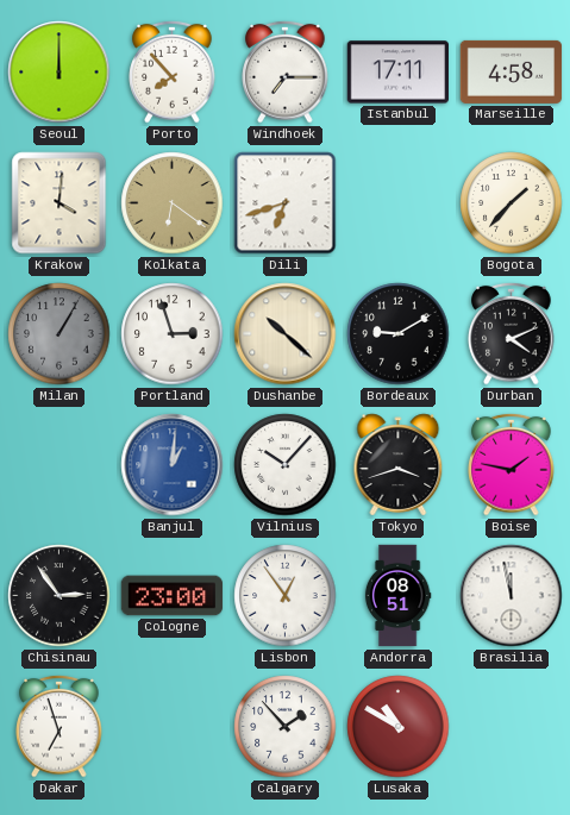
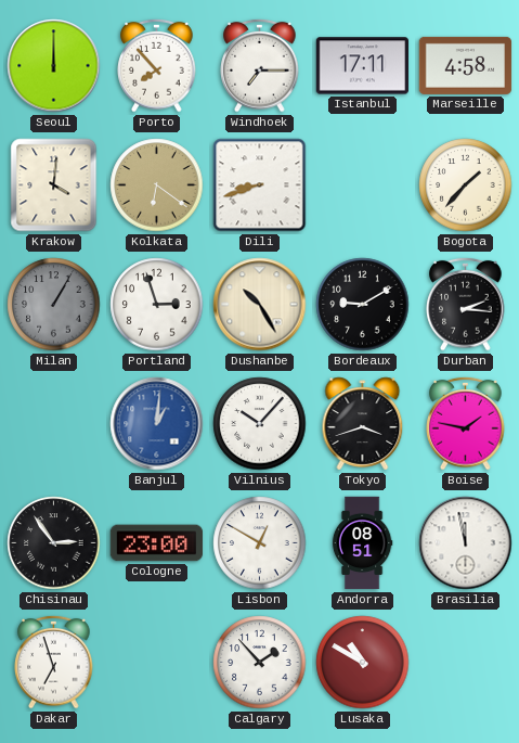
Dili: 6:42 -> 8:42
Dushanbe: 10:22 -> 10:25
Durban: 4:11 -> 2:16
Lisbon: 12:54 -> 12:50
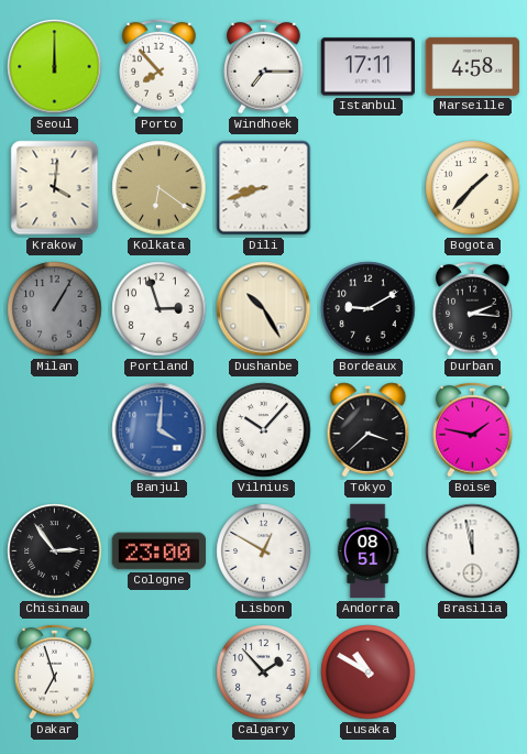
Banjul: 1:01 -> 4:01
Tokyo: 3:42 -> 3:38
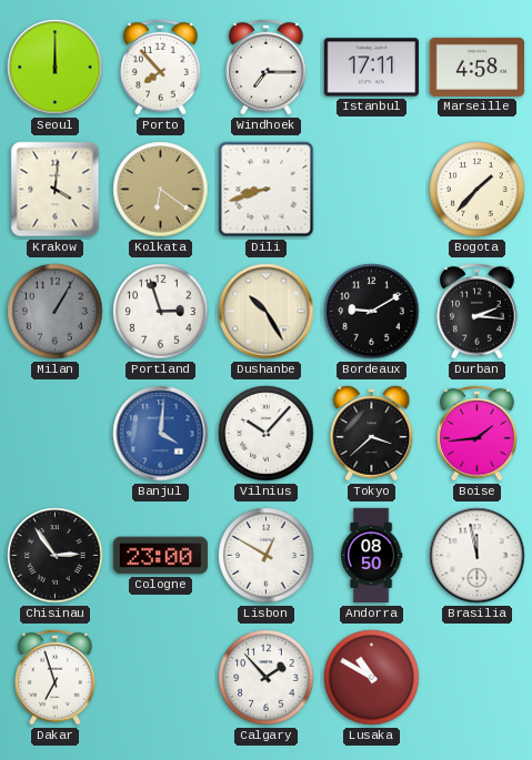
Boise: 1:47 -> 1:44
Andorra: 08:51 -> 08:50
